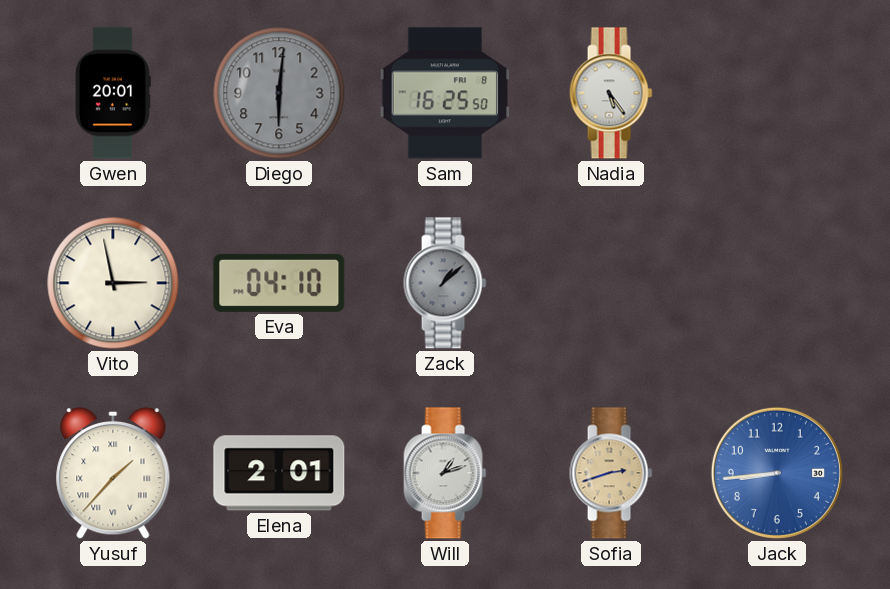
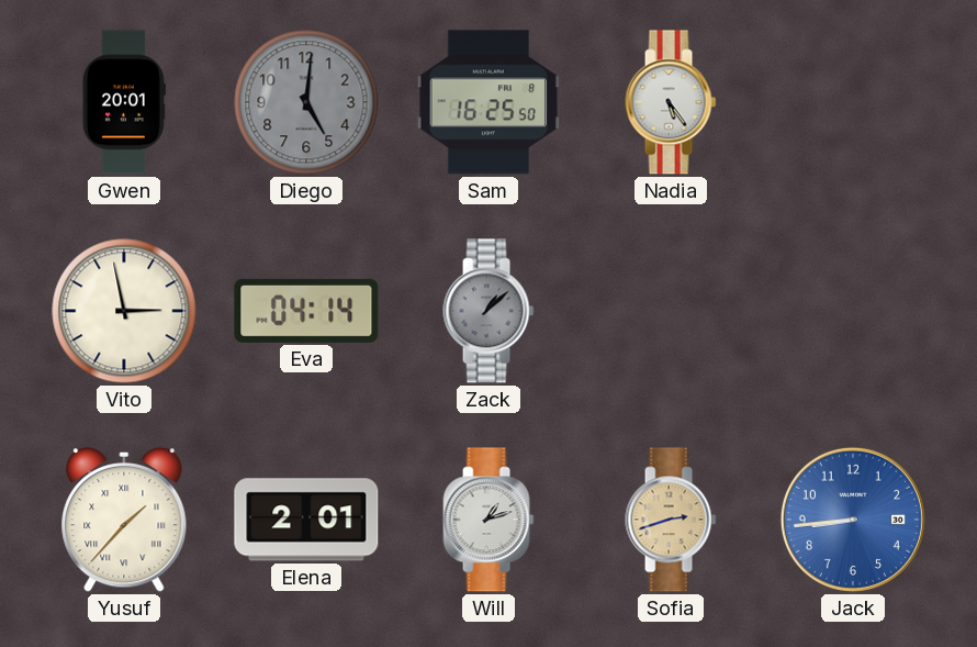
Diego: 6:01 -> 5:01
Eva: 04:10 -> 04:14
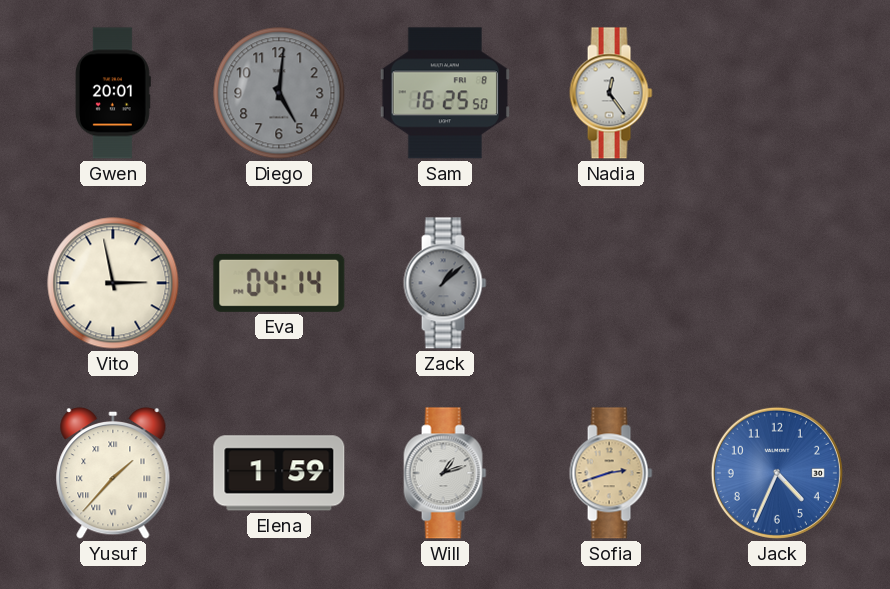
Nadia: 5:24 -> 12:24
Elena: 2:01 -> 1:59
Jack: 8:44 -> 4:34
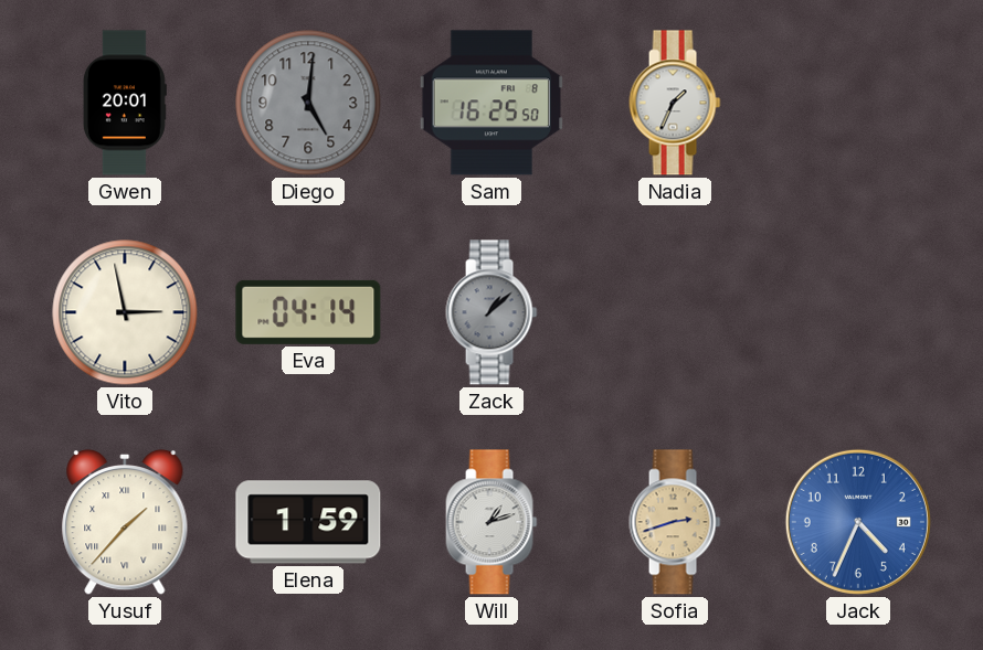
Nadia: 12:24 -> 1:34
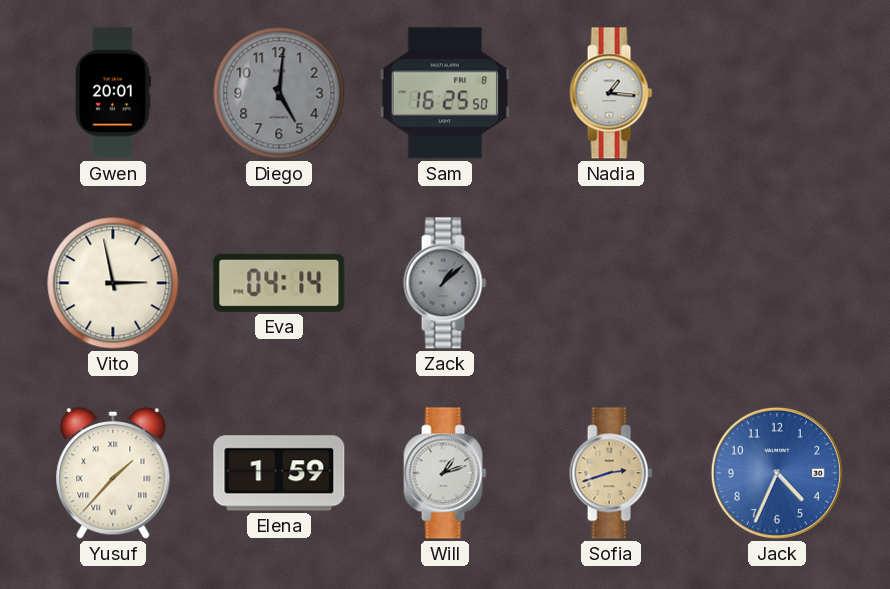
Nadia: 1:34 -> 1:16
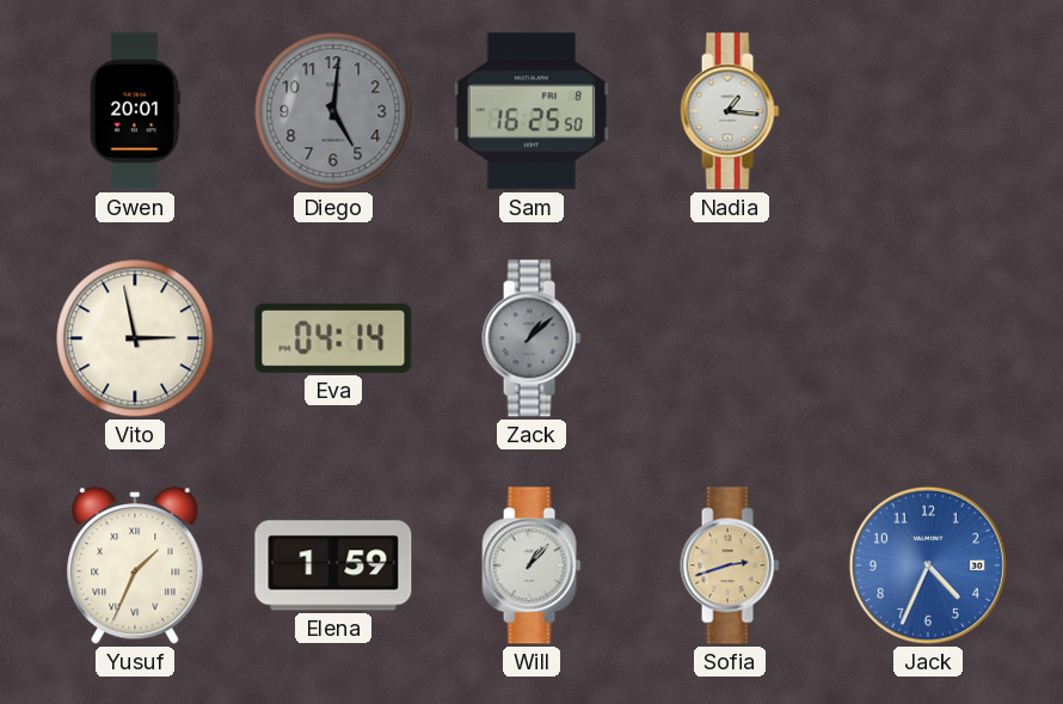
Yusuf: 1:37 -> 1:34
Will: 1:12 -> 1:07
